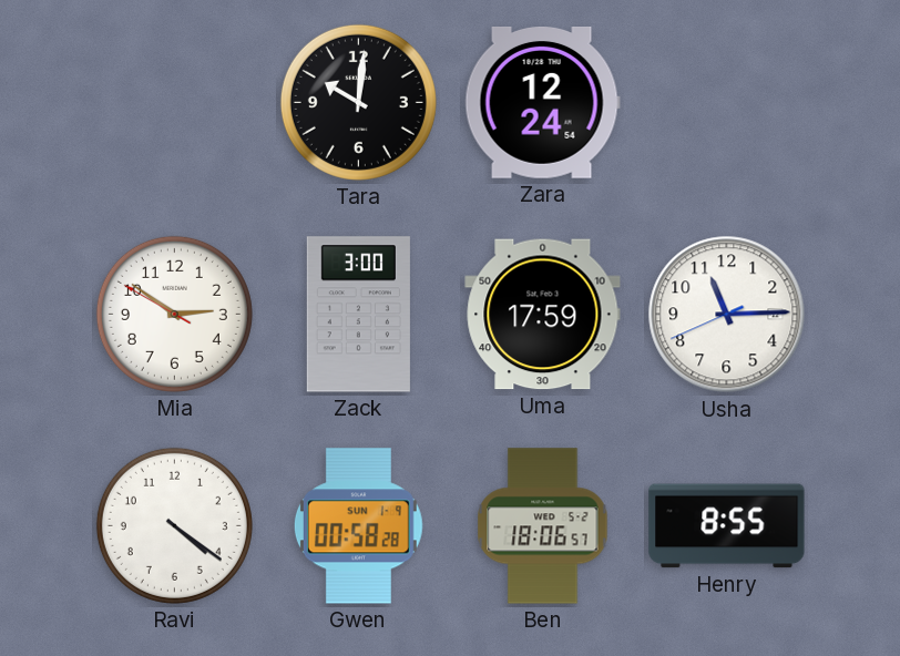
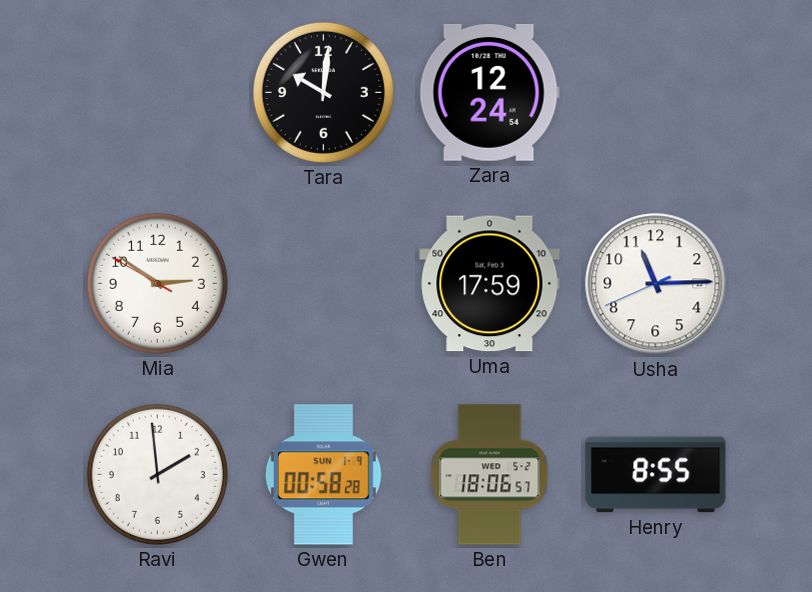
Zack: 3:00 -> none
Ravi: 4:21 -> 1:59
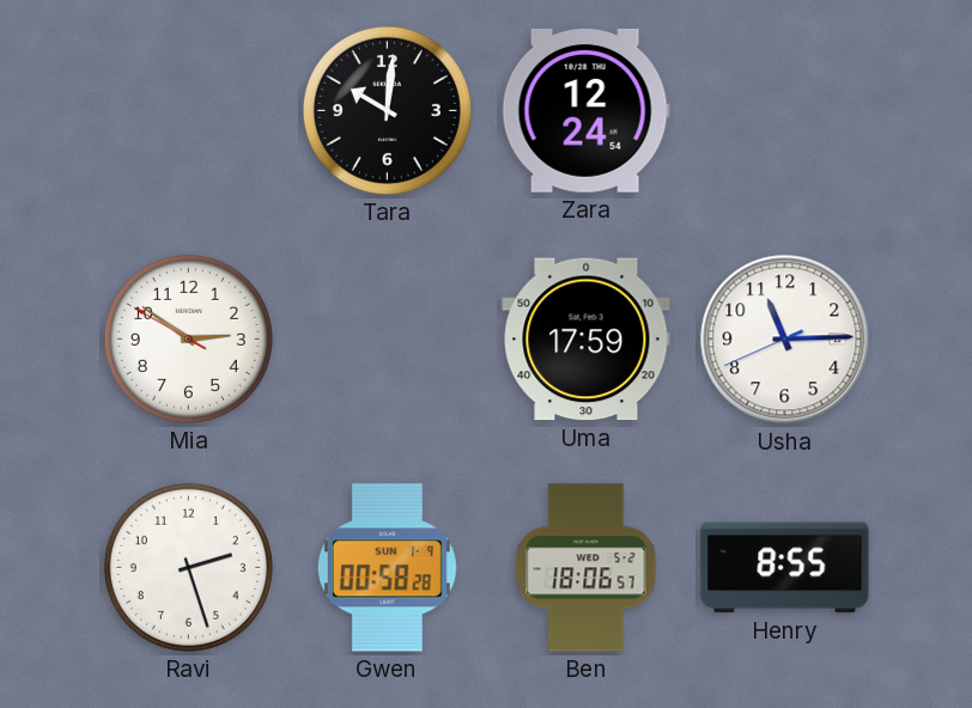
Ravi: 1:59 -> 2:27
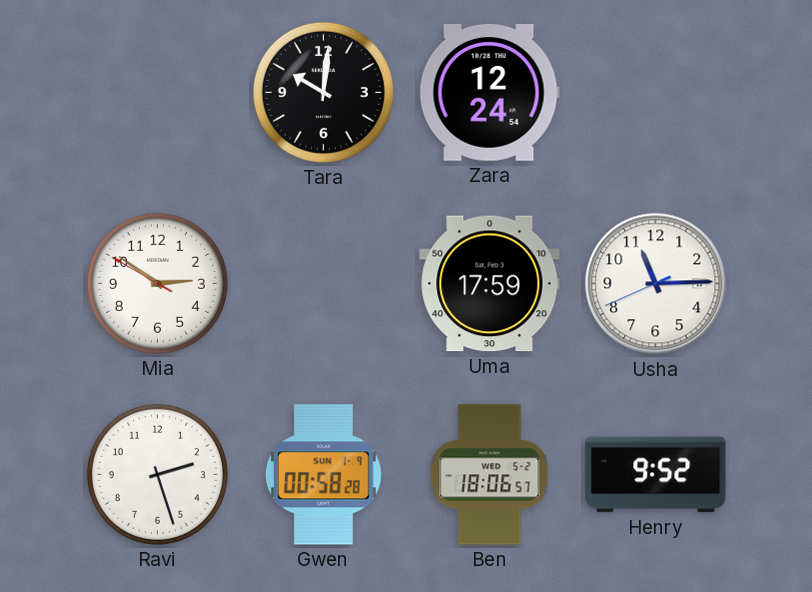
Henry: 8:55 -> 9:52
